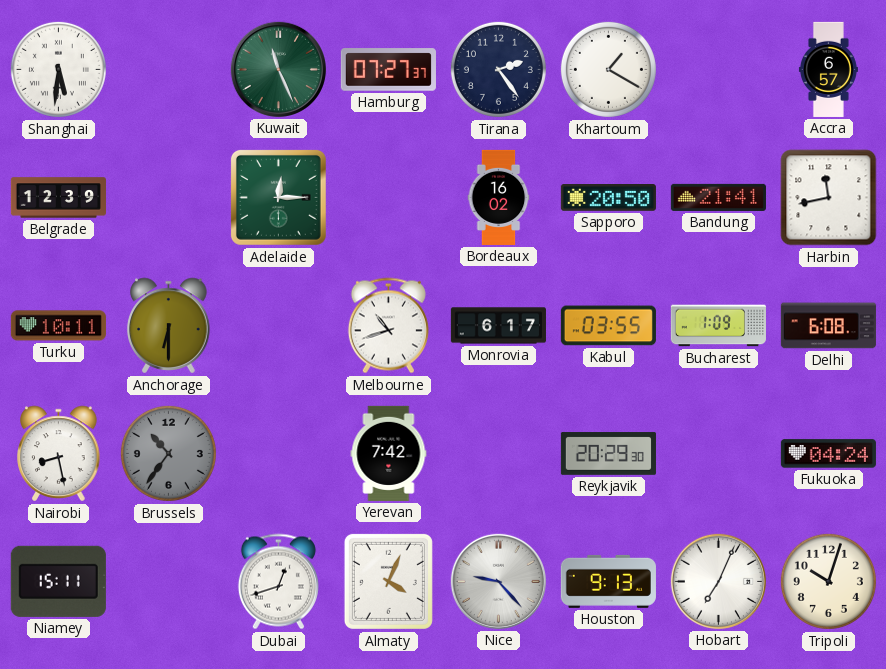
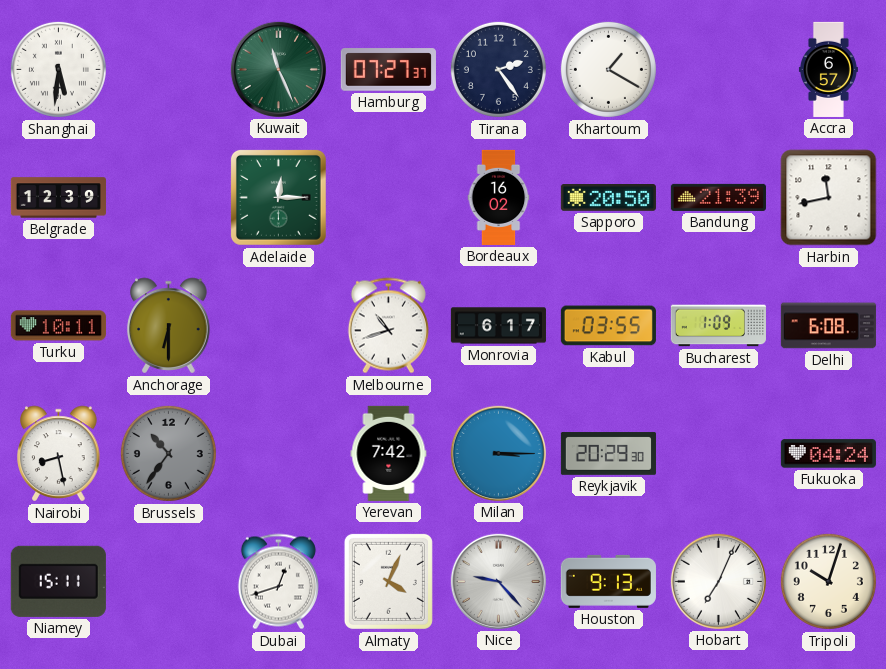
Bandung: 21:41 -> 21:39
Milan: none -> 3:15
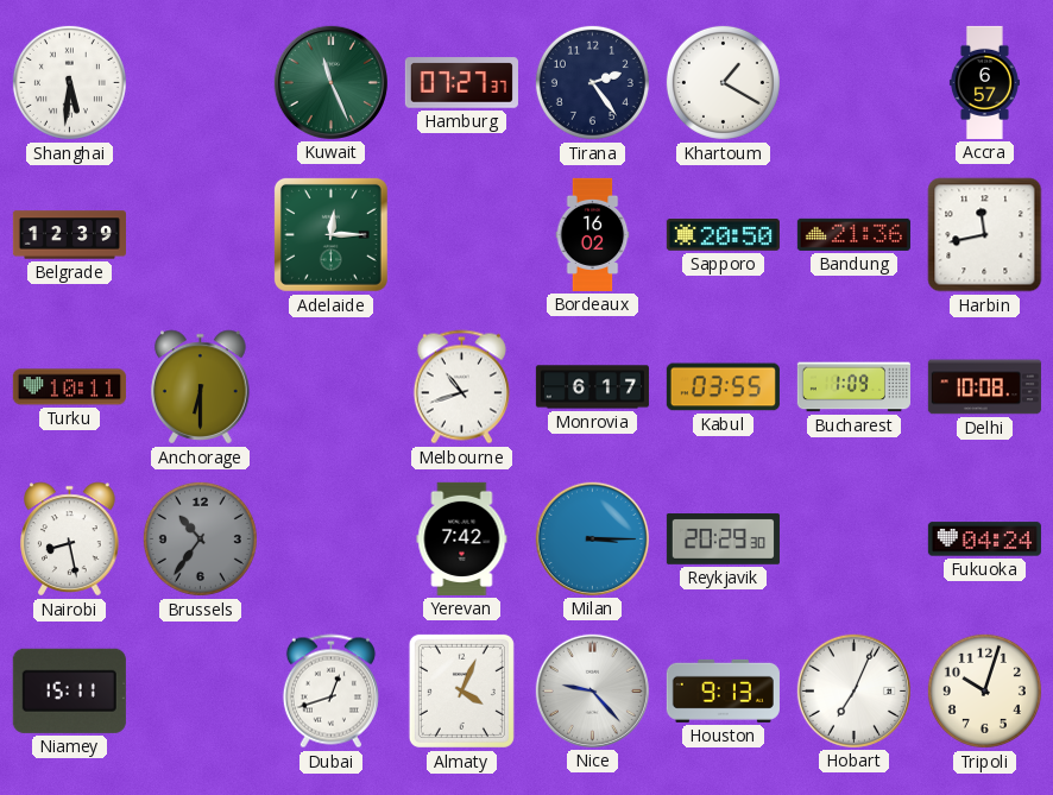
Bandung: 21:39 -> 21:36
Delhi: 6:08 -> 10:08
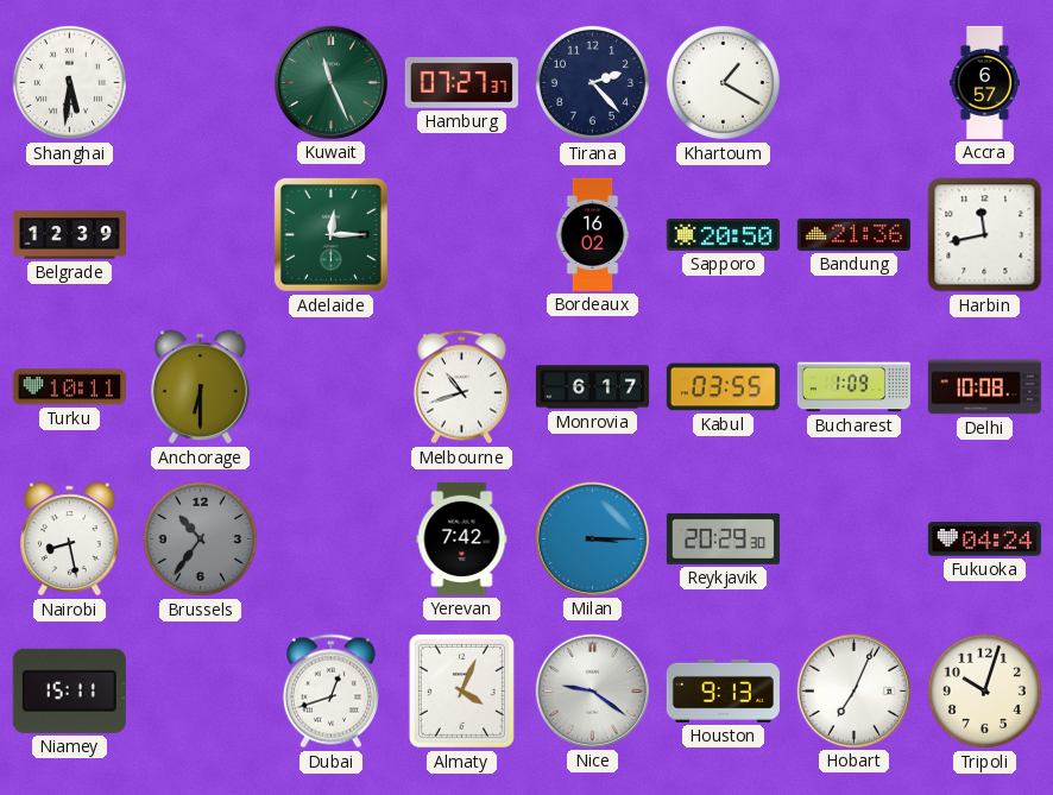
Tirana: 2:24 -> 2:23
Nice: 9:23 -> 9:21
